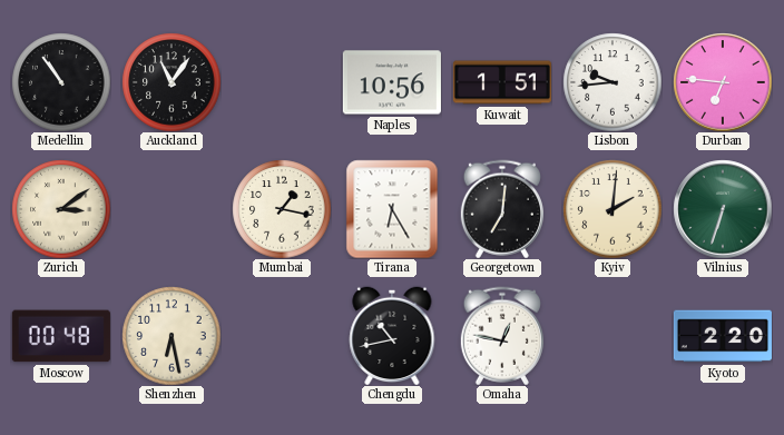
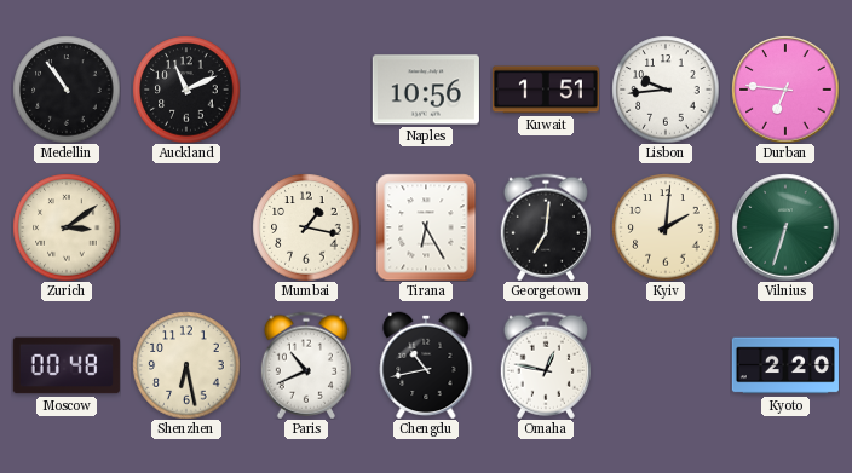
Auckland: 11:06 -> 11:11
Paris: none -> 10:41
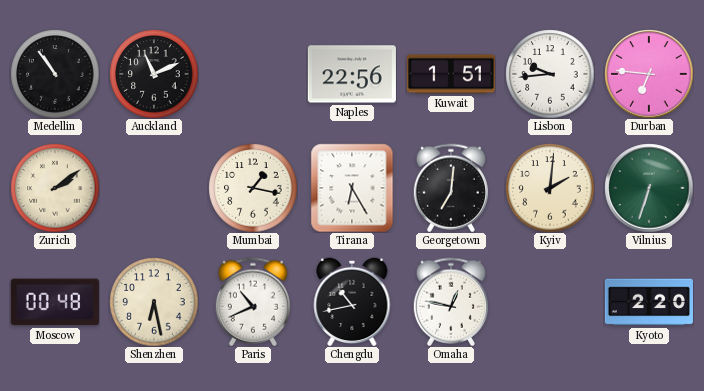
Naples: 10:56 -> 22:56
Zurich: 3:09 -> 2:09
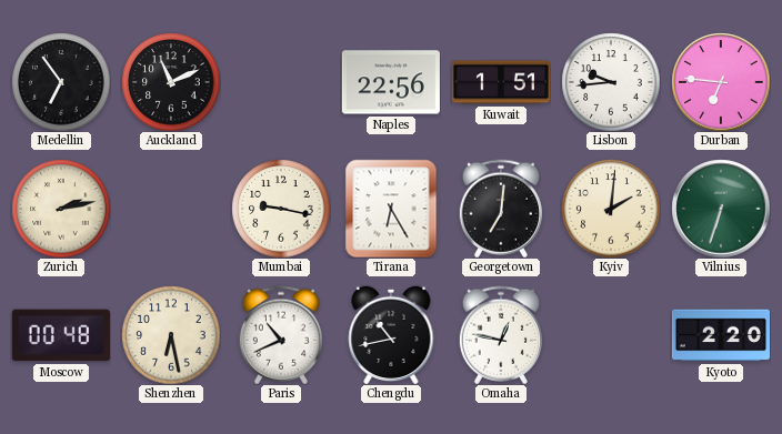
Medellin: 10:54 -> 6:54
Zurich: 2:09 -> 2:13
Mumbai: 1:17 -> 9:17
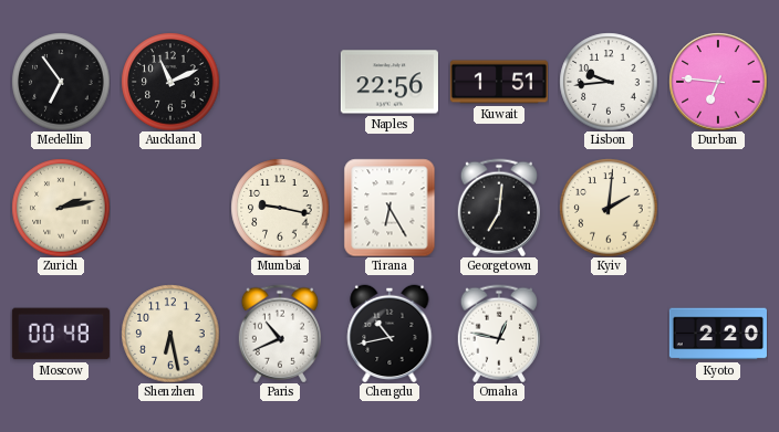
Vilnius: 6:33 -> none
